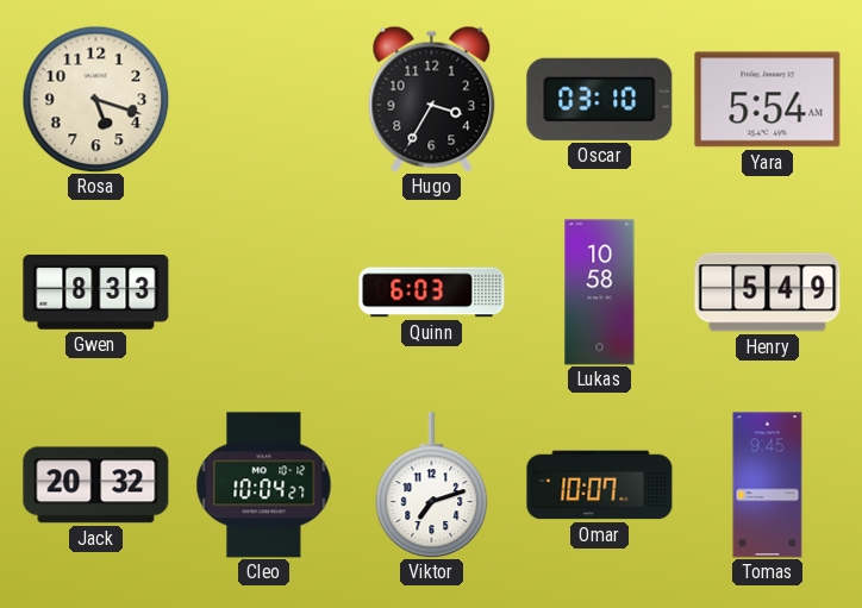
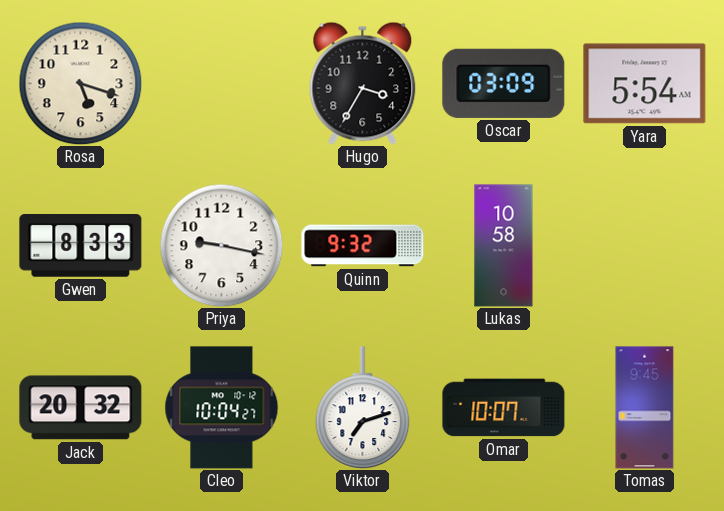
Oscar: 03:10 -> 03:09
Priya: none -> 9:17
Quinn: 6:03 -> 9:32
Henry: 5:49 -> none
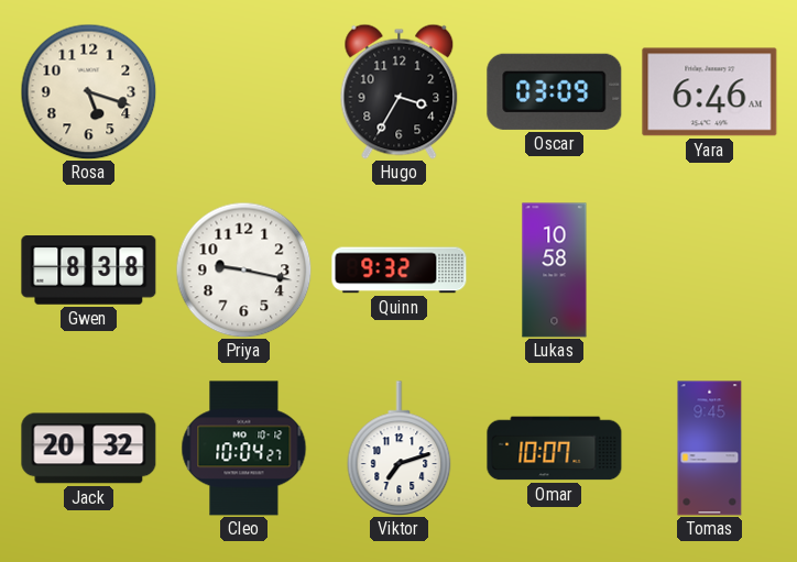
Yara: 5:54 -> 6:46
Gwen: 8:33 -> 8:38
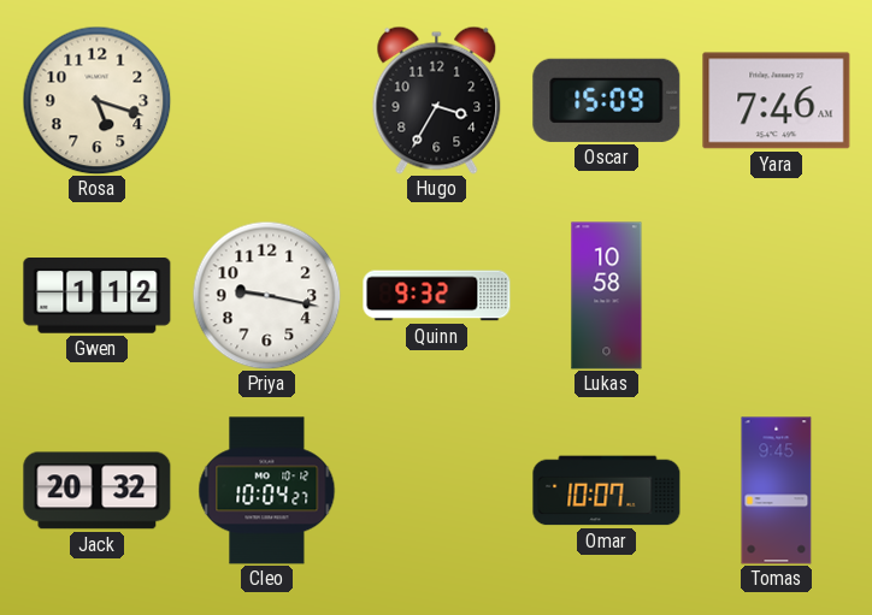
Oscar: 03:09 -> 15:09
Yara: 6:46 -> 7:46
Gwen: 8:38 -> 1:12
Viktor: 7:12 -> none
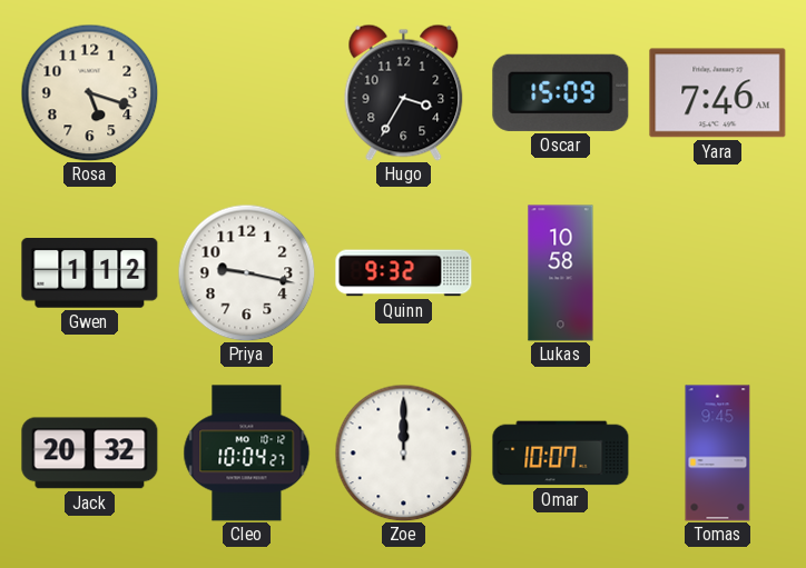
Zoe: none -> 12:00
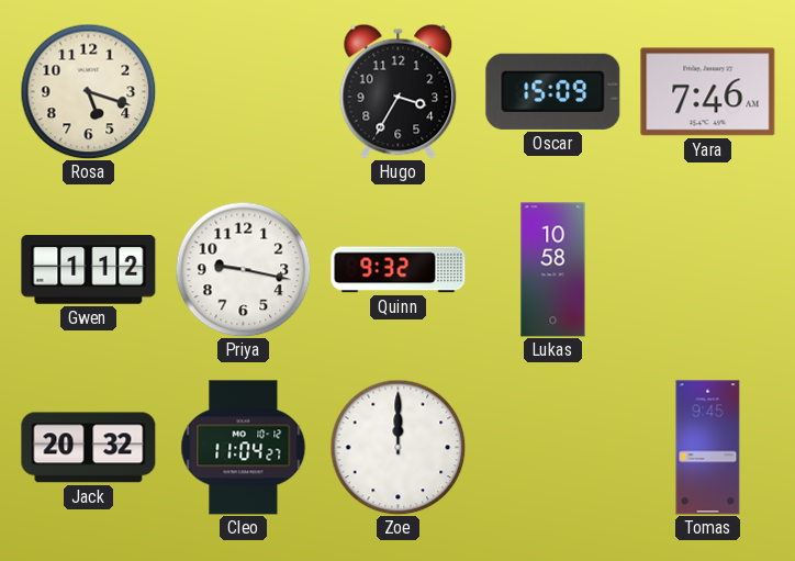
Cleo: 10:04 -> 11:04
Omar: 10:07 -> none
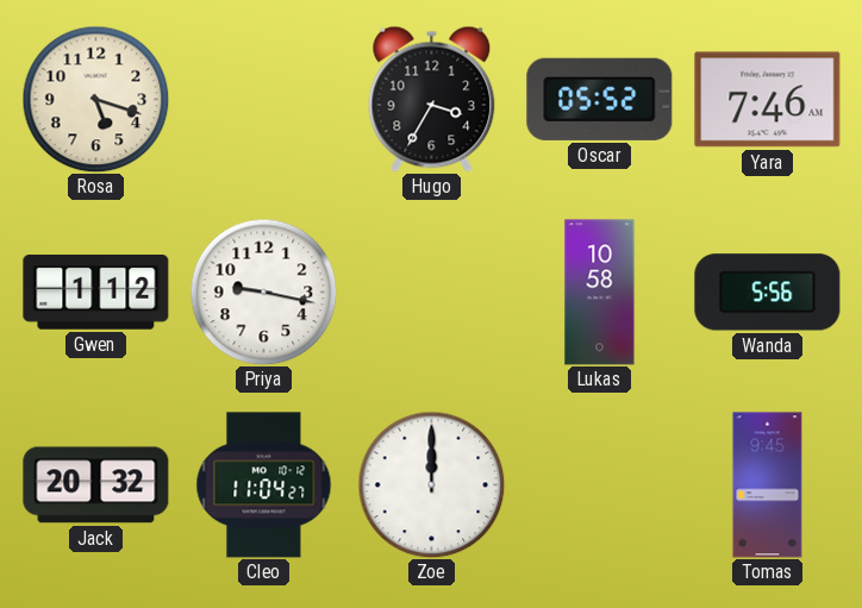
Oscar: 15:09 -> 05:52
Quinn: 9:32 -> none
Wanda: none -> 5:56
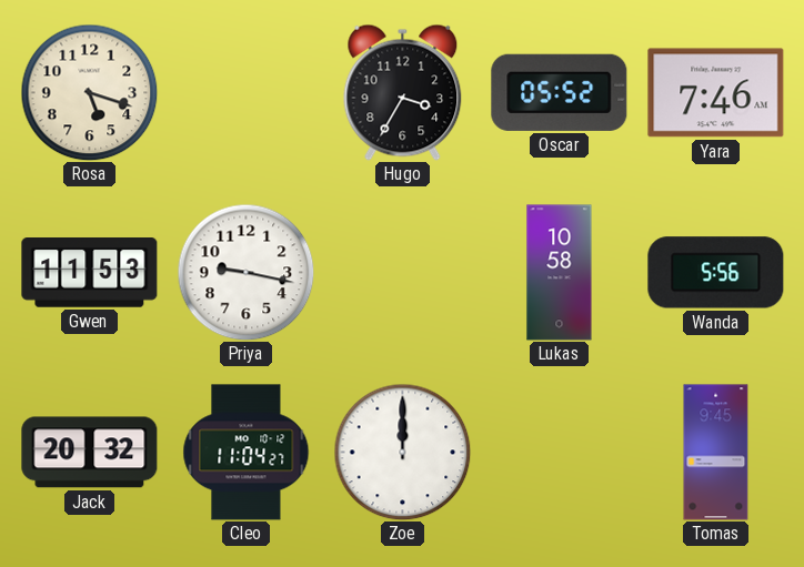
Gwen: 1:12 -> 11:53
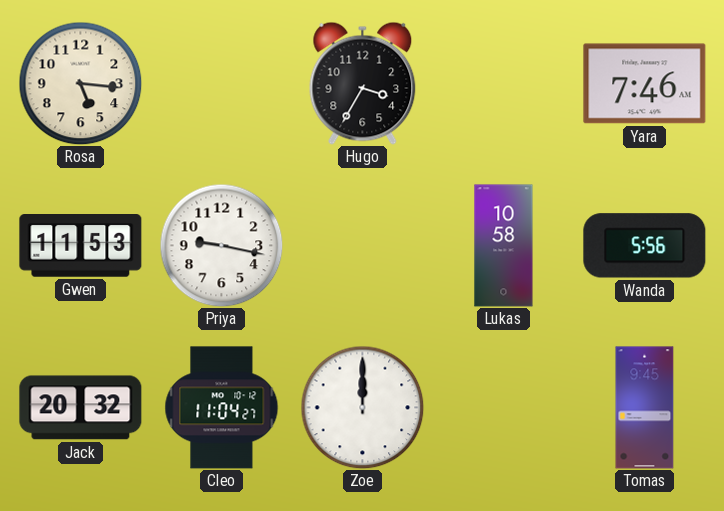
Rosa: 5:18 -> 5:16
Oscar: 05:52 -> none
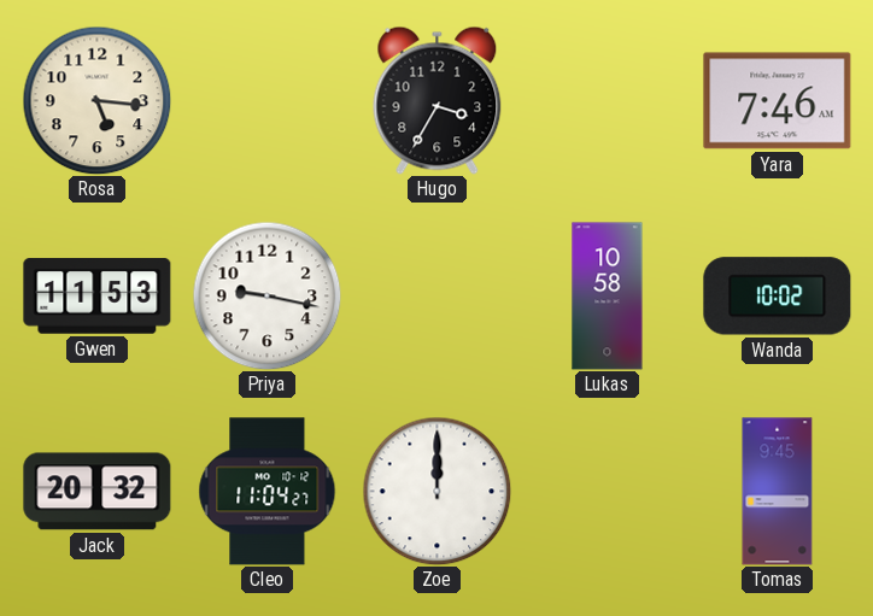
Wanda: 5:56 -> 10:02
